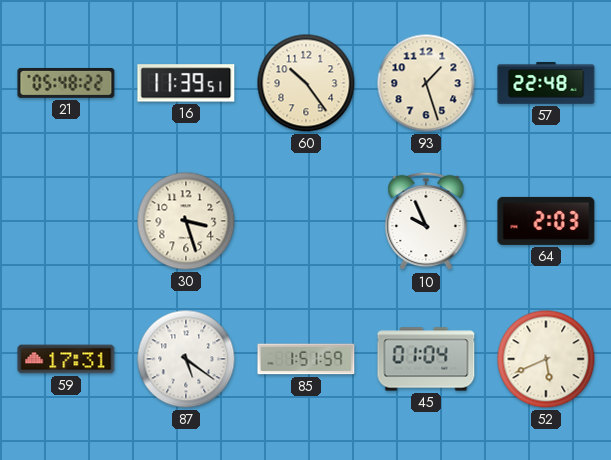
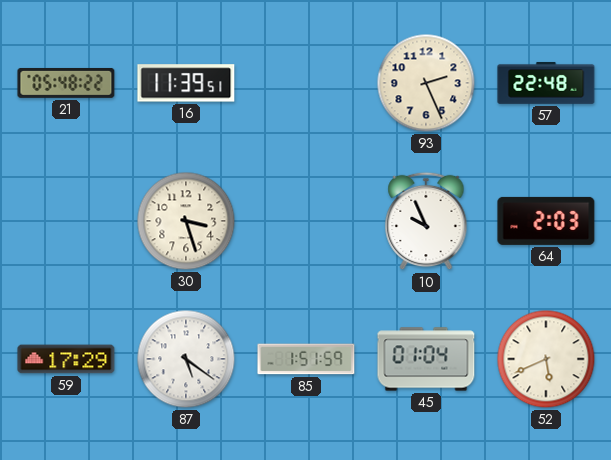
60: 10:24 -> none
93: 1:27 -> 2:26
59: 17:31 -> 17:29
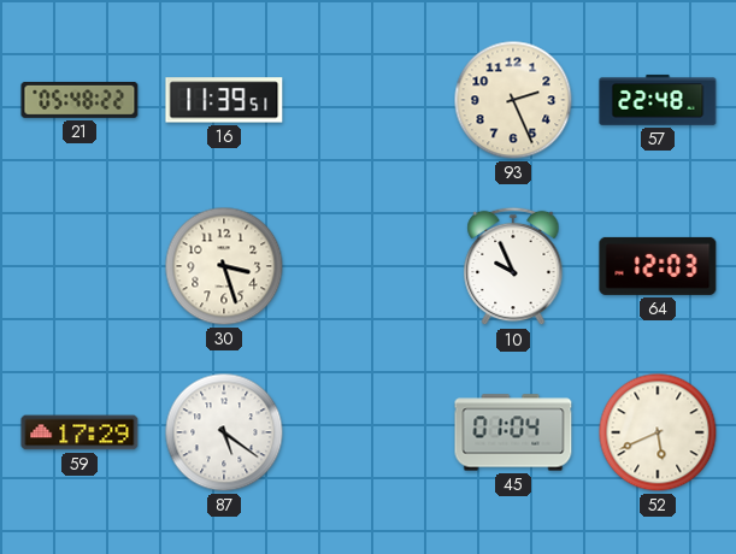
64: 2:03 -> 12:03
85: 1:51 -> none
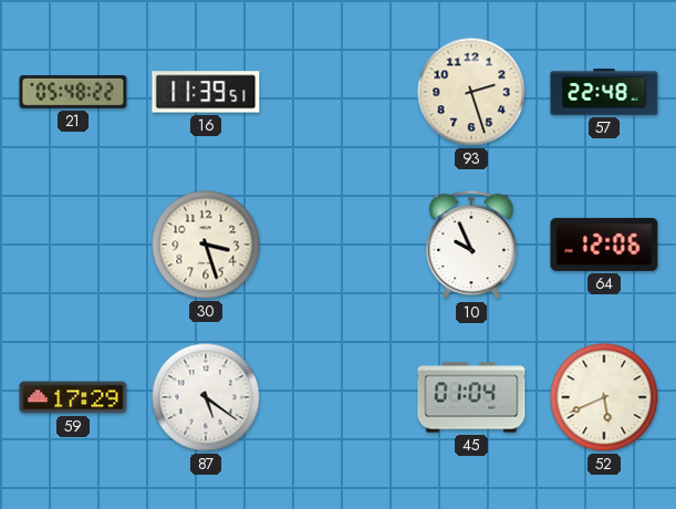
93: 2:26 -> 2:27
64: 12:03 -> 12:06
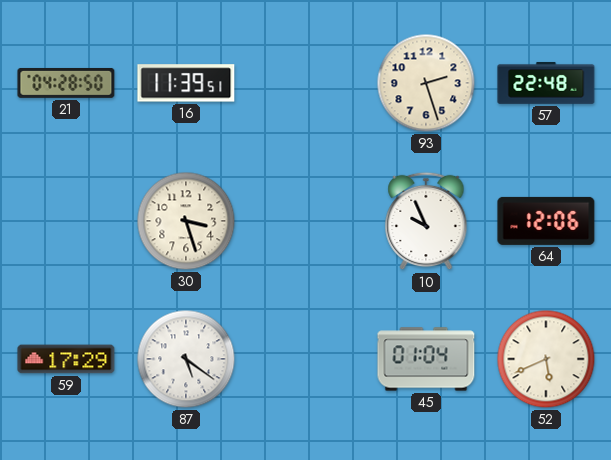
21: 05:48 -> 04:28
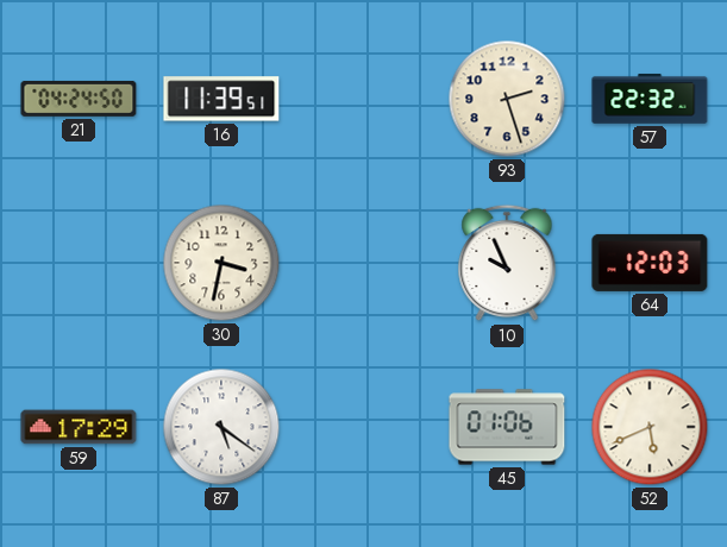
21: 04:28 -> 04:24
57: 22:48 -> 22:32
30: 3:27 -> 3:32
64: 12:06 -> 12:03
45: 01:04 -> 01:06
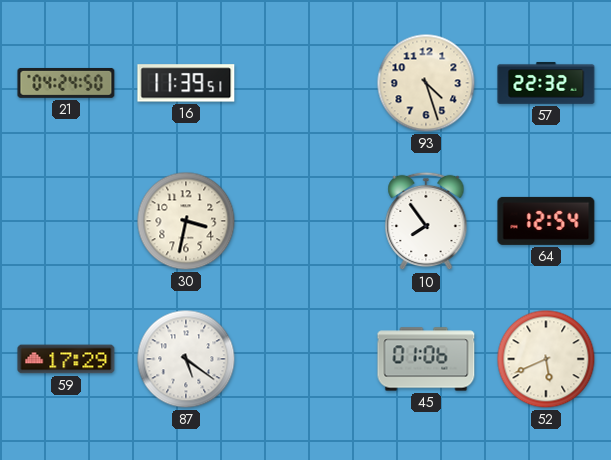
93: 2:27 -> 4:27
10: 9:56 -> 7:54
64: 12:03 -> 12:54
